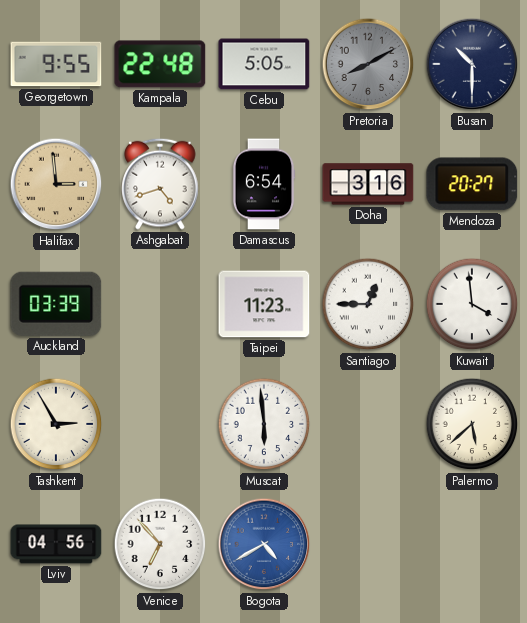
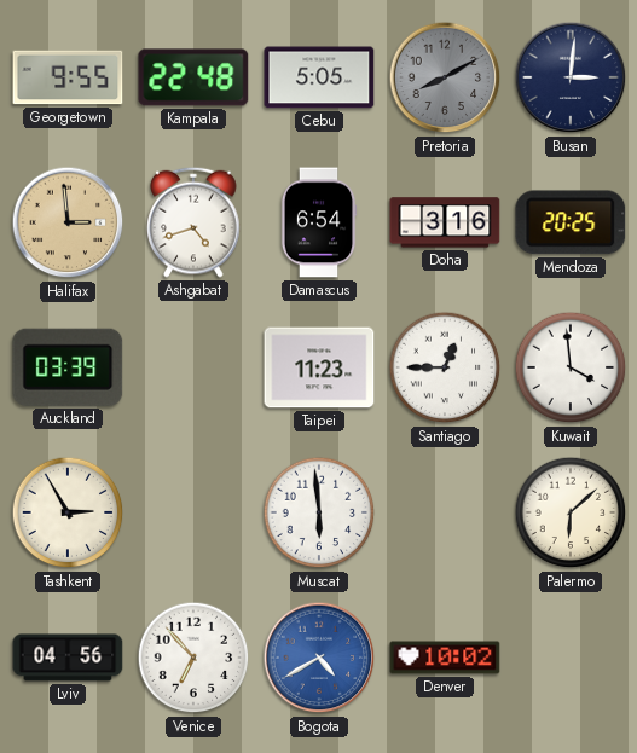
Busan: 10:30 -> 3:01
Mendoza: 20:27 -> 20:25
Palermo: 5:38 -> 6:08
Denver: none -> 10:02
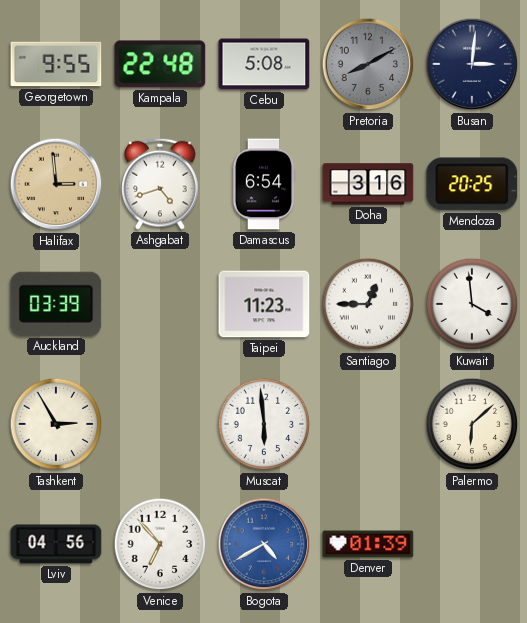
Cebu: 5:05 -> 5:08
Denver: 10:02 -> 01:39
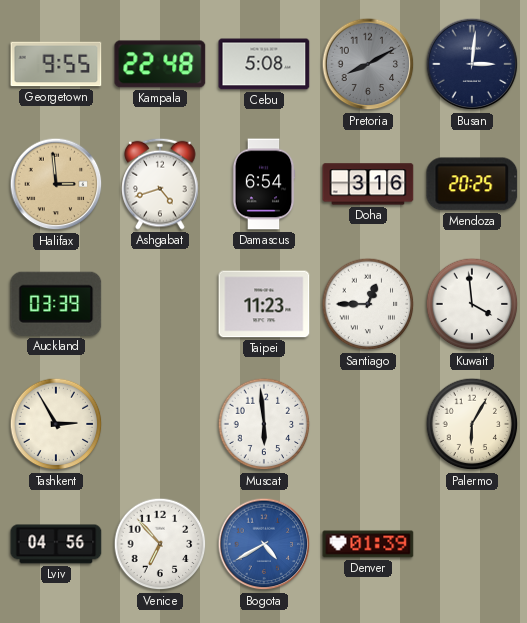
Palermo: 6:08 -> 6:05
